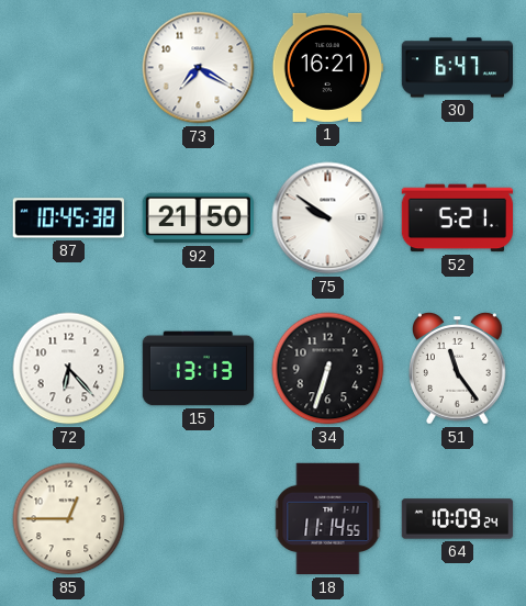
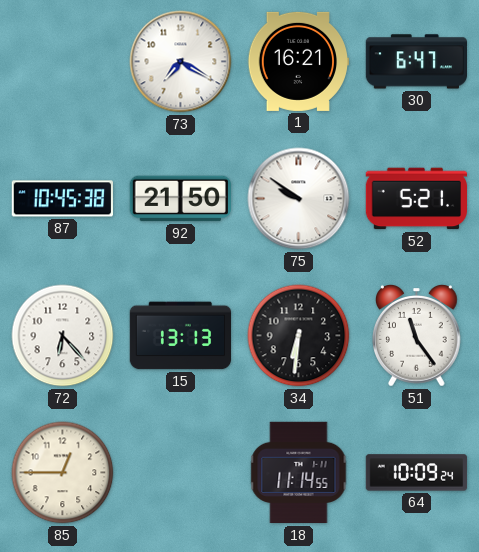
34: 6:33 -> 6:31
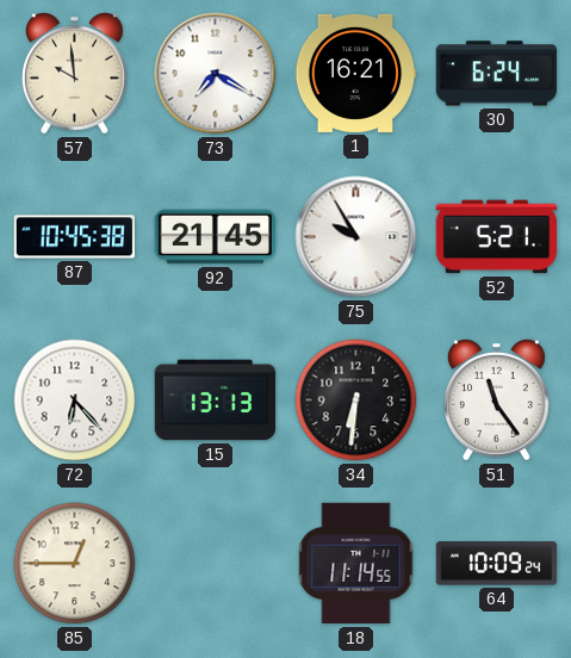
57: none -> 9:59
30: 6:47 -> 6:24
92: 21:50 -> 21:45
75: 9:51 -> 9:55
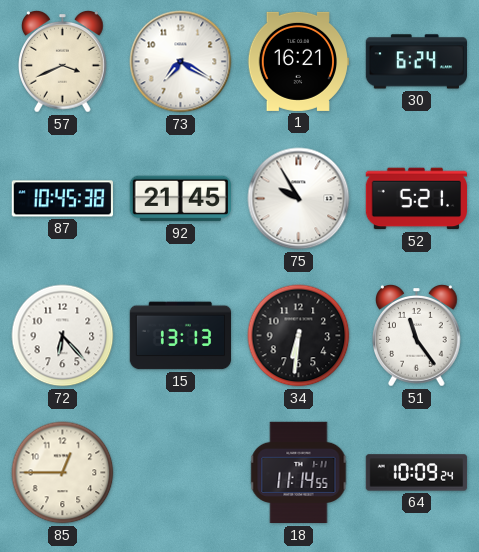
57: 9:59 -> 3:41
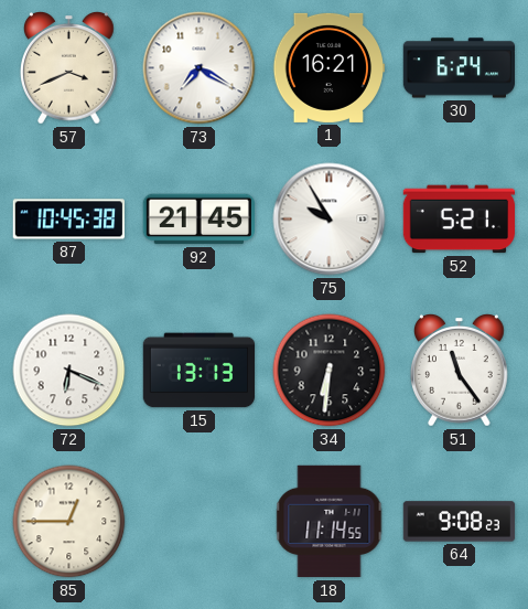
72: 6:23 -> 6:19
64: 10:09 -> 9:08
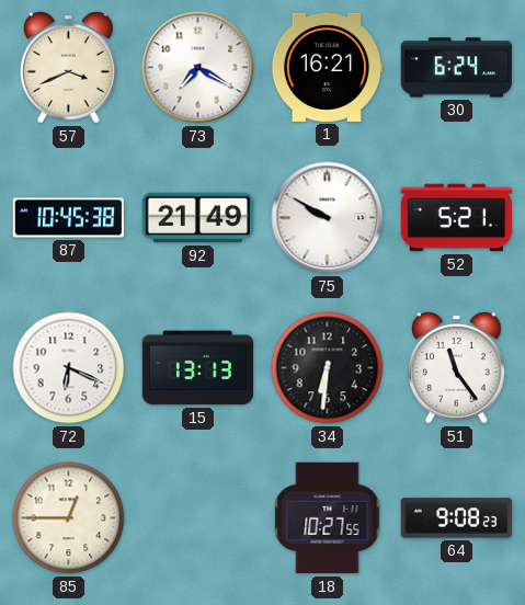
92: 21:45 -> 21:49
75: 9:55 -> 9:50
18: 11:14 -> 10:27
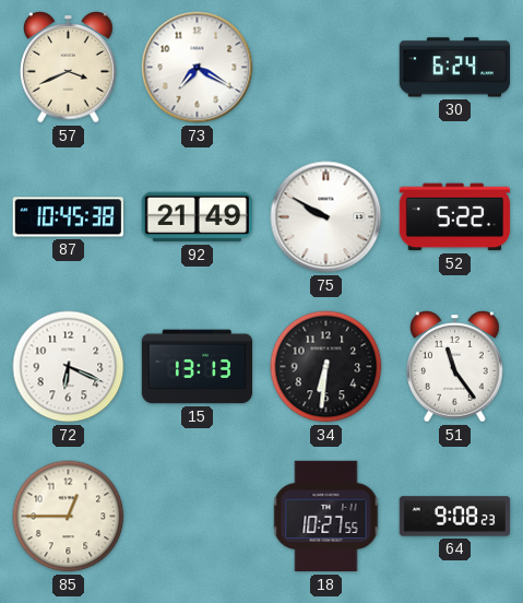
1: 16:21 -> none
52: 5:21 -> 5:22
